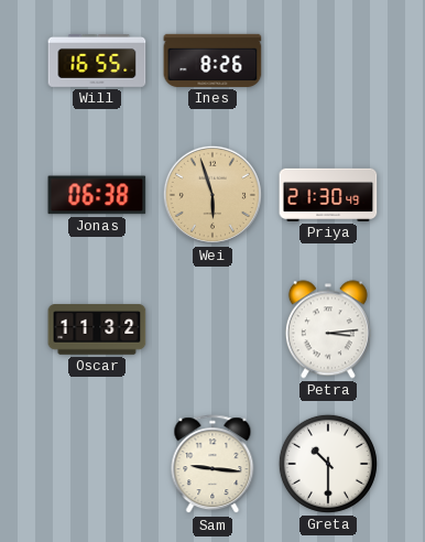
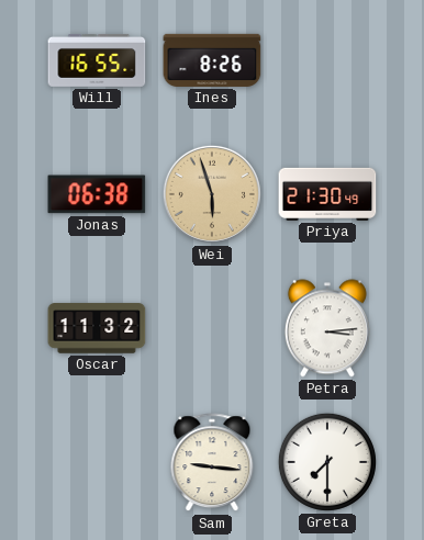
Greta: 10:30 -> 7:30
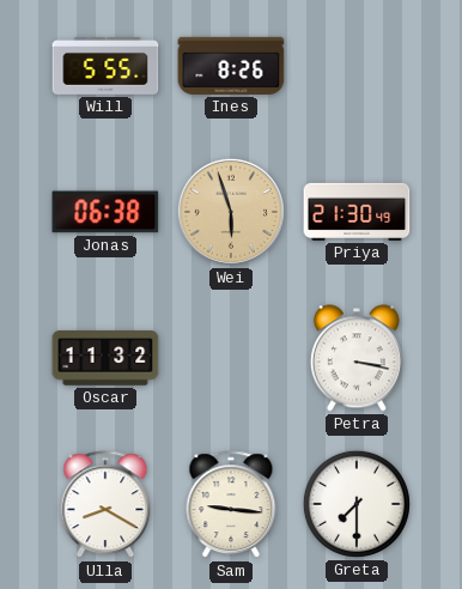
Will: 16:55 -> 5:55
Petra: 3:14 -> 3:17
Ulla: none -> 8:20
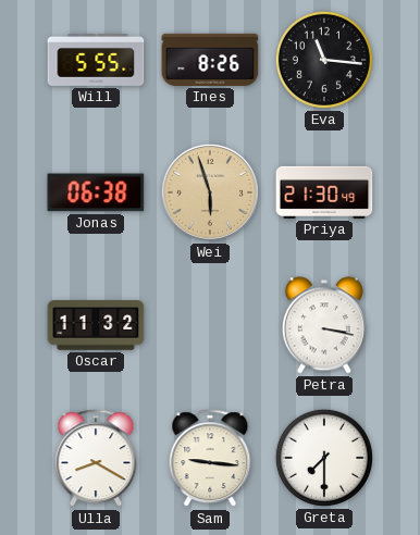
Eva: none -> 11:16
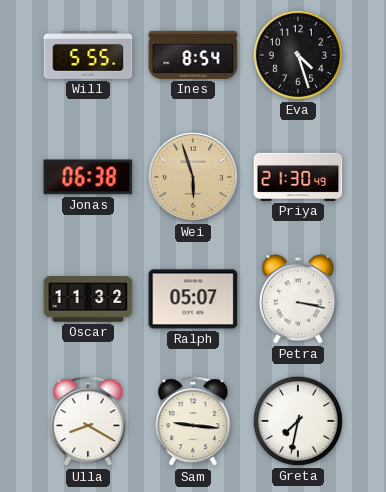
Ines: 8:26 -> 8:54
Eva: 11:16 -> 4:27
Ralph: none -> 05:07
Greta: 7:30 -> 7:32
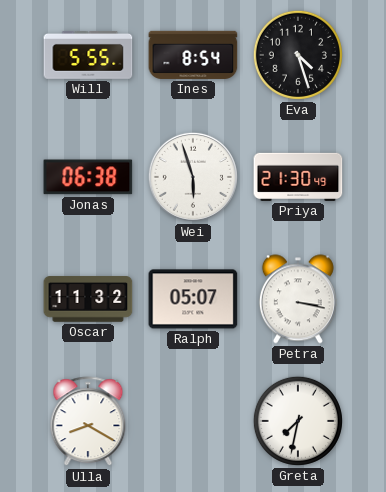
Wei dial: champagne -> white
Sam: 9:16 -> none
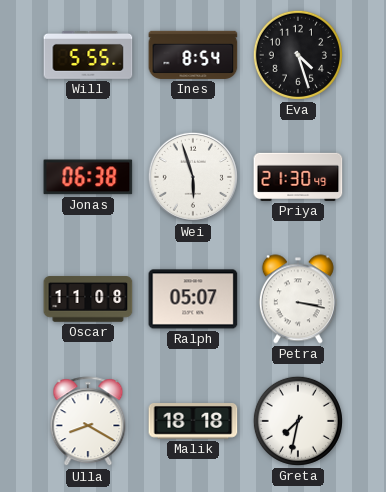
Oscar: 11:32 -> 11:08
Malik: none -> 18:18
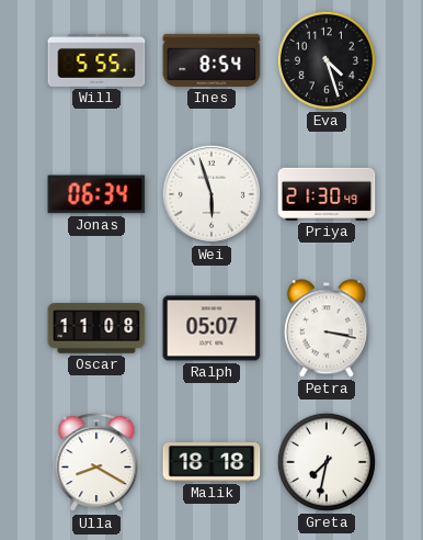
Jonas: 06:38 -> 06:34
